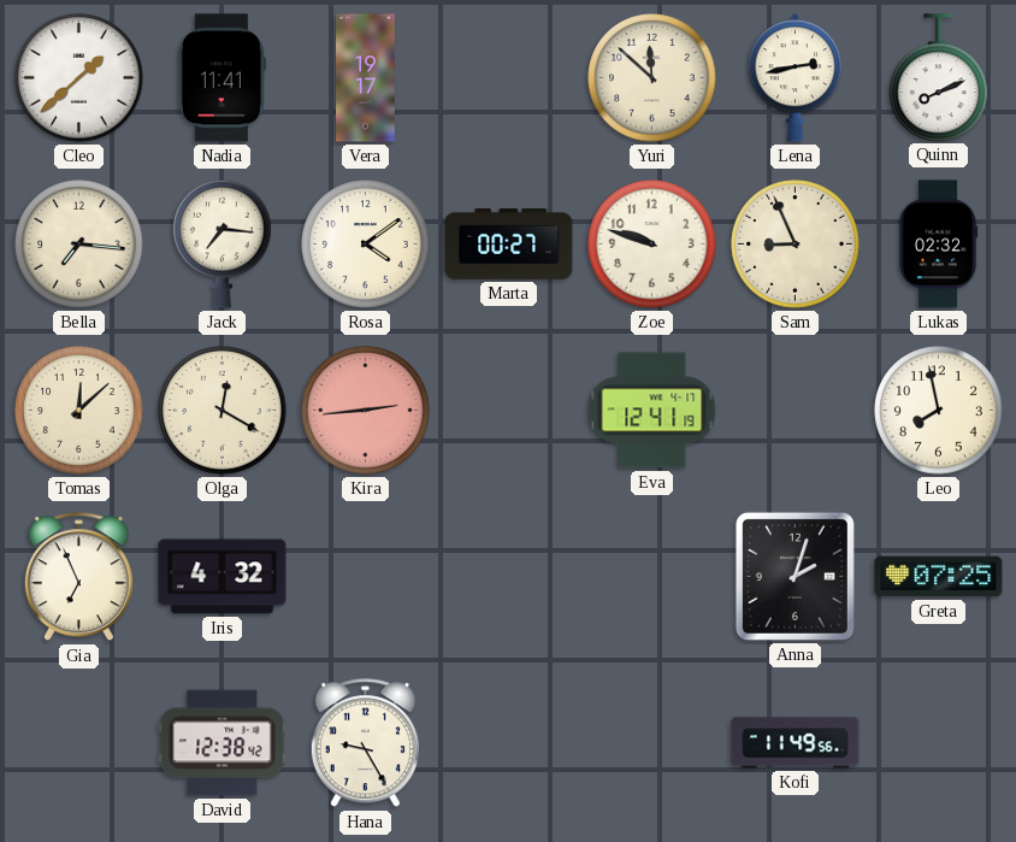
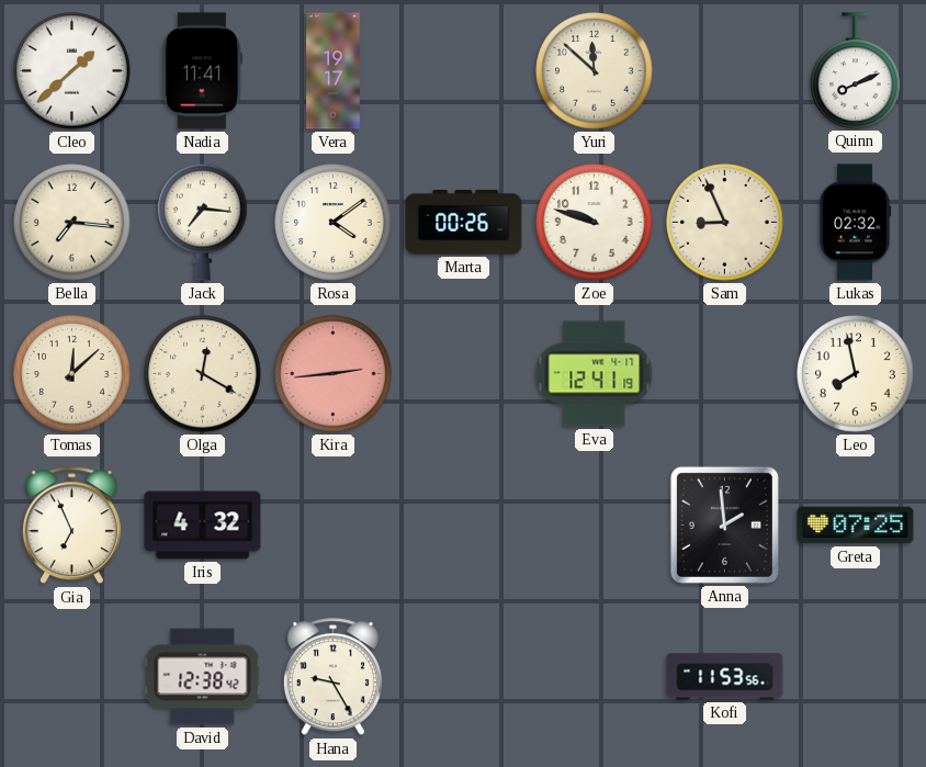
Lena: 2:43 -> none
Marta: 00:27 -> 00:26
Anna: 2:03 -> 1:59
Kofi: 11:49 -> 11:53
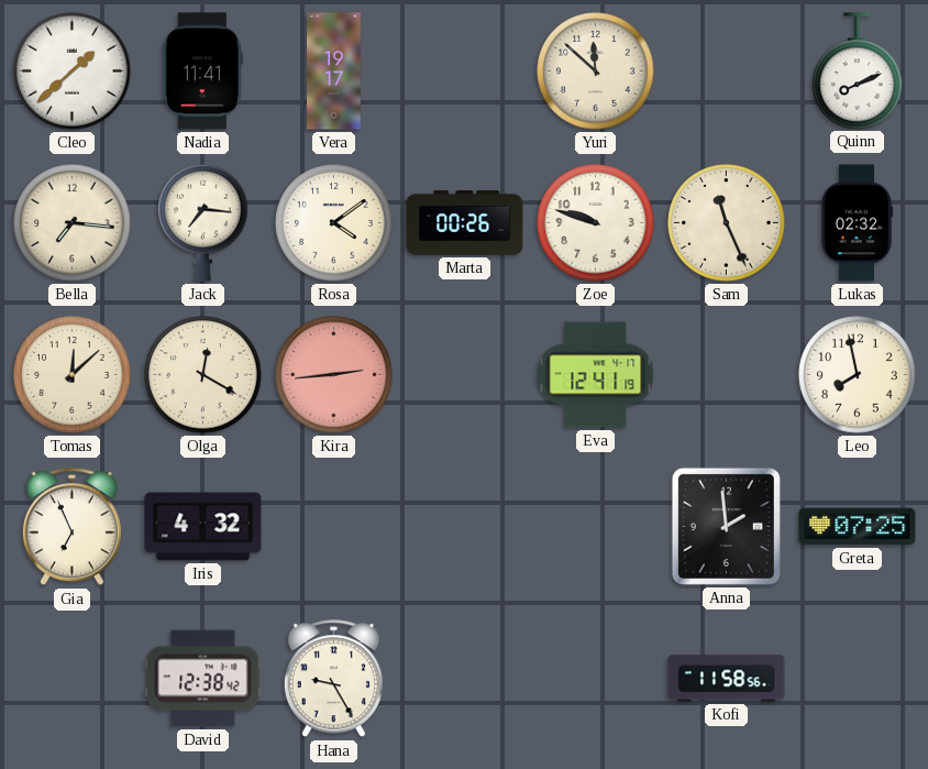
Sam: 8:56 -> 11:26
Kofi: 11:53 -> 11:58
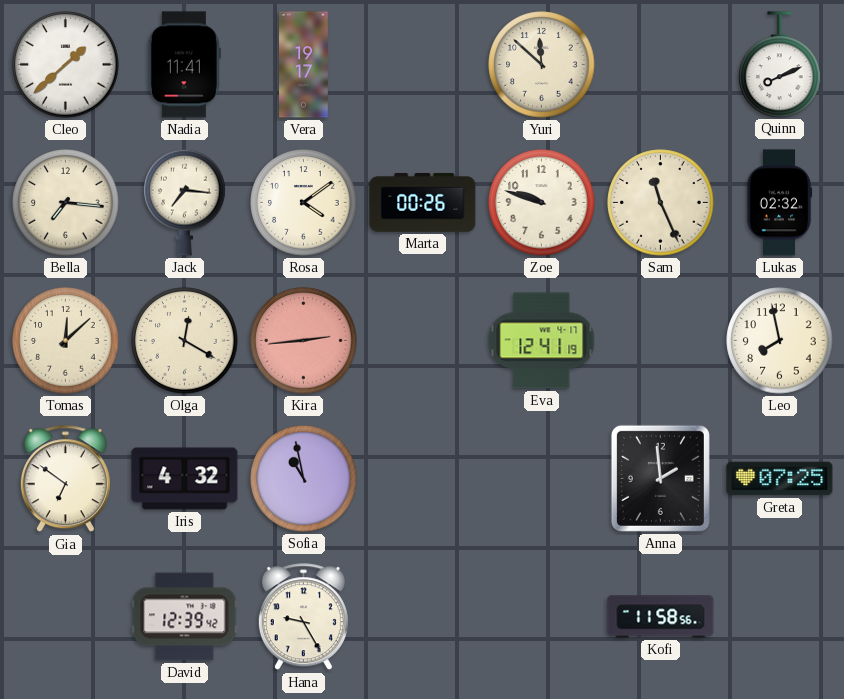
Gia: 6:56 -> 6:51
Sofia: none -> 10:58
David: 12:38 -> 12:39
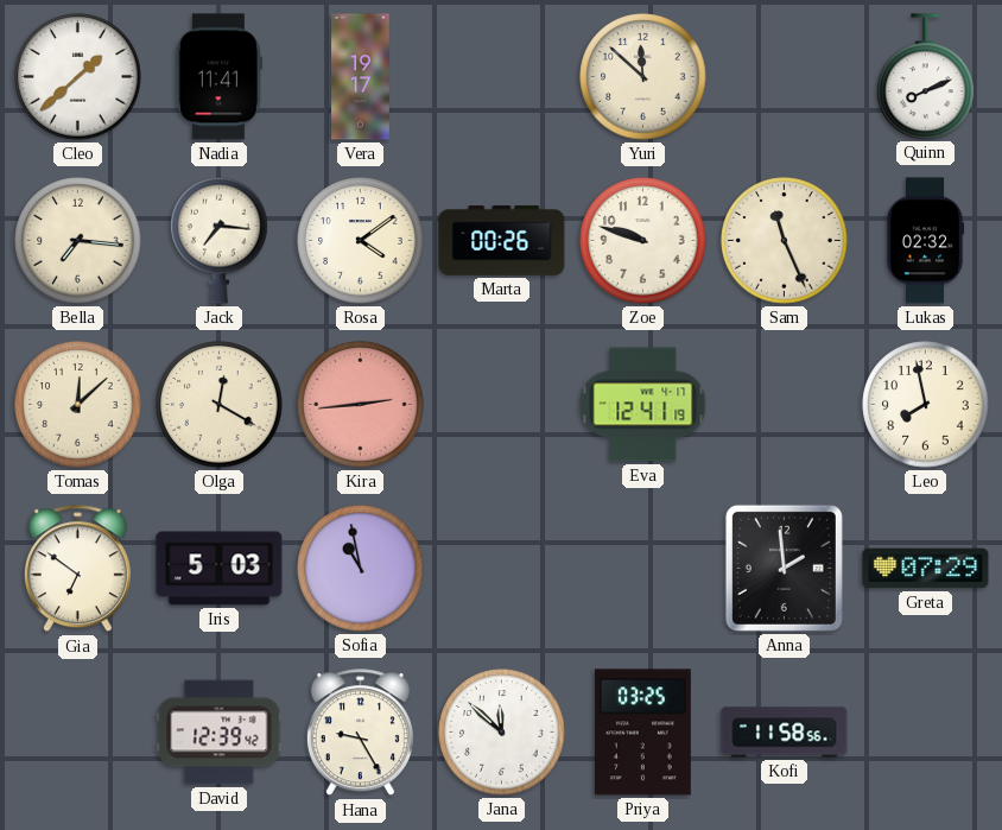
Iris: 4:32 -> 5:03
Greta: 07:25 -> 07:29
Jana: none -> 11:52
Priya: none -> 03:25
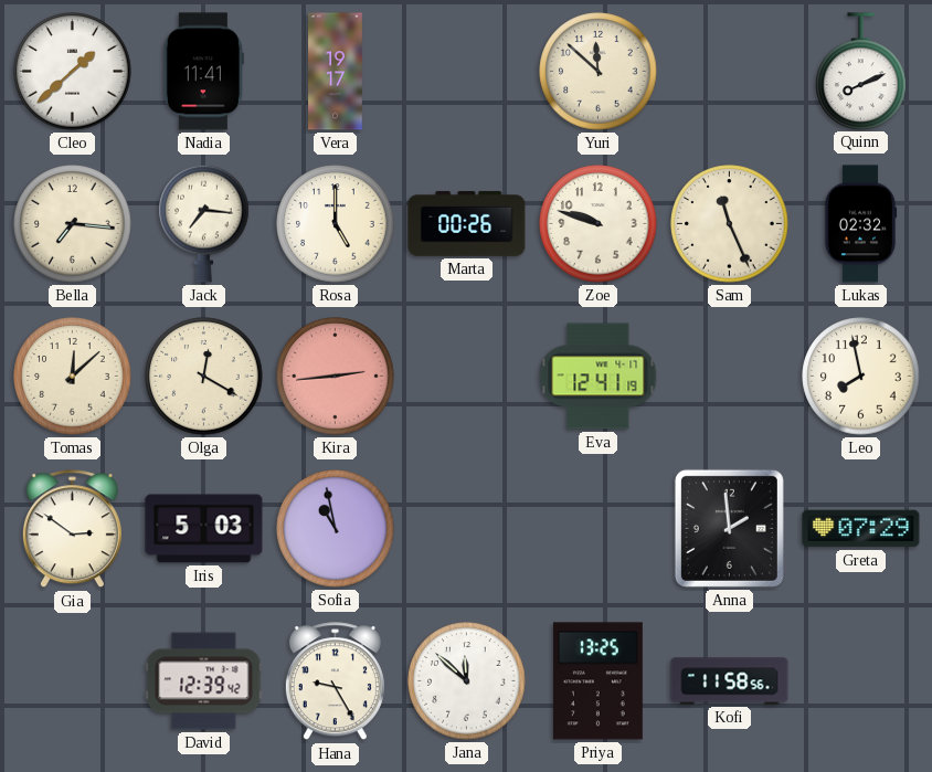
Rosa: 4:09 -> 5:00
Gia: 6:51 -> 2:51
Priya: 03:25 -> 13:25
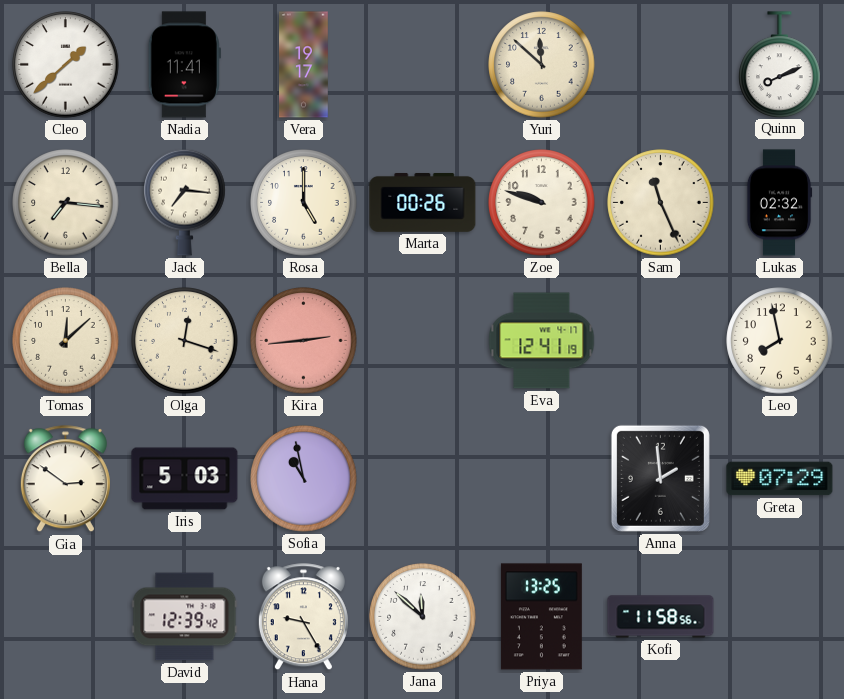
Olga: 12:20 -> 12:18
